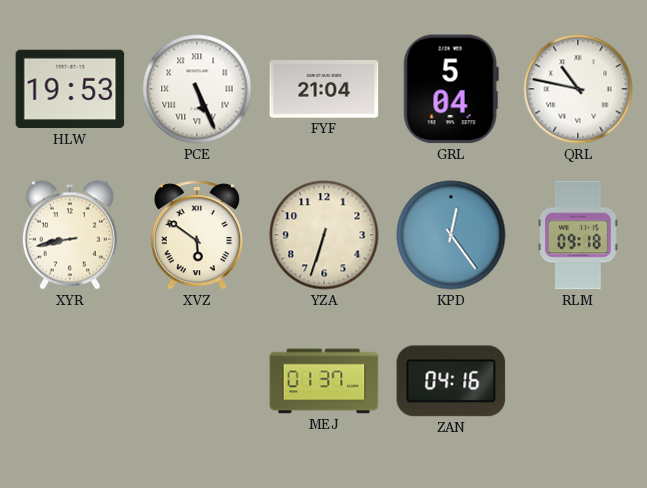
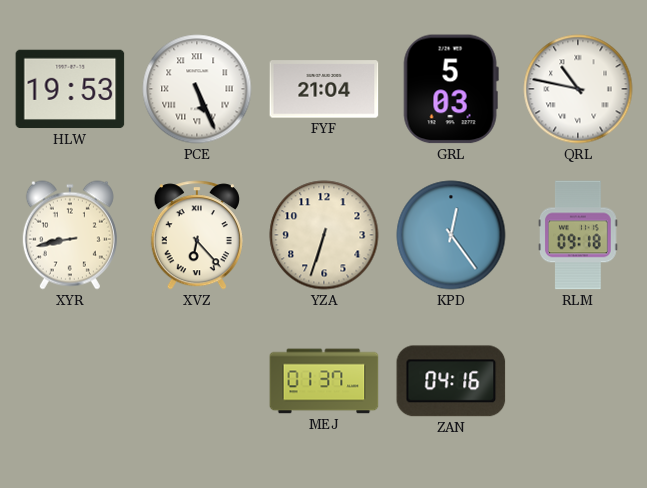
GRL: 5:04 -> 5:03
XVZ: 5:51 -> 6:23
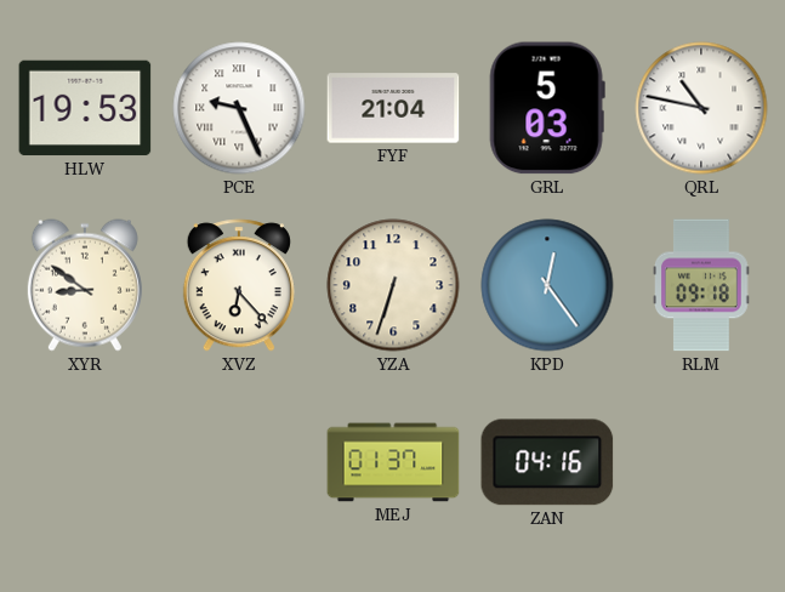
PCE: 5:26 -> 9:26
XYR: 8:43 -> 8:51
